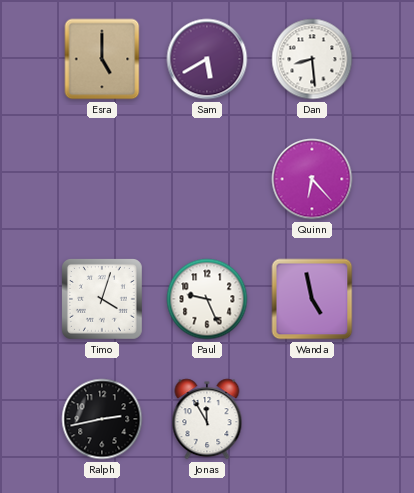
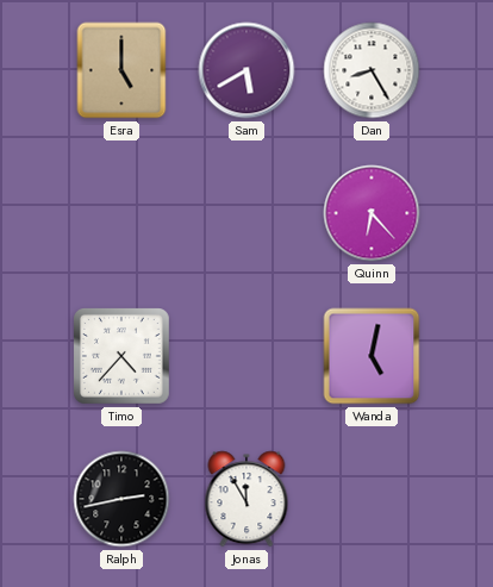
Dan: 8:29 -> 8:25
Timo: 4:03 -> 4:37
Paul: 9:26 -> none
Wanda: 4:58 -> 5:02
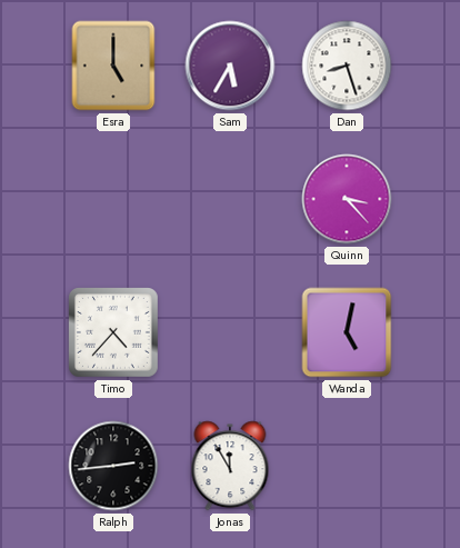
Sam: 5:40 -> 5:35
Dan: 8:25 -> 8:27
Quinn: 6:23 -> 3:23
Ralph: 2:43 -> 2:44
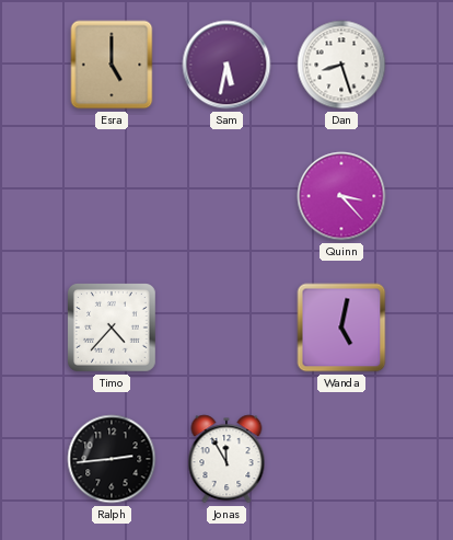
Sam: 5:35 -> 5:32
